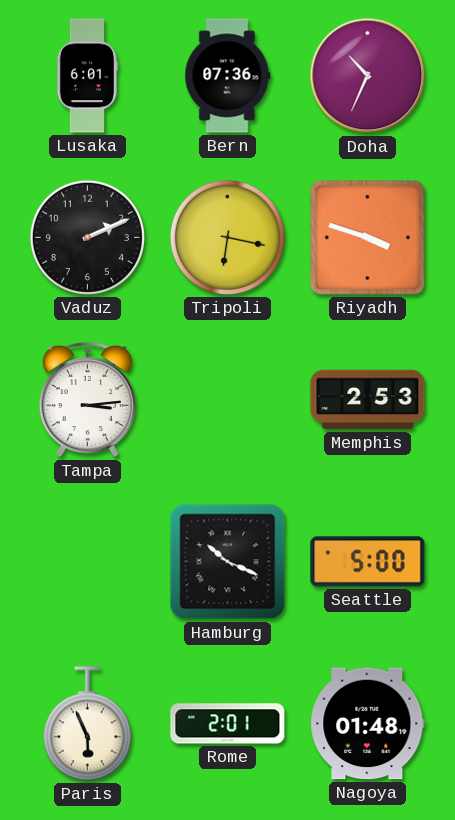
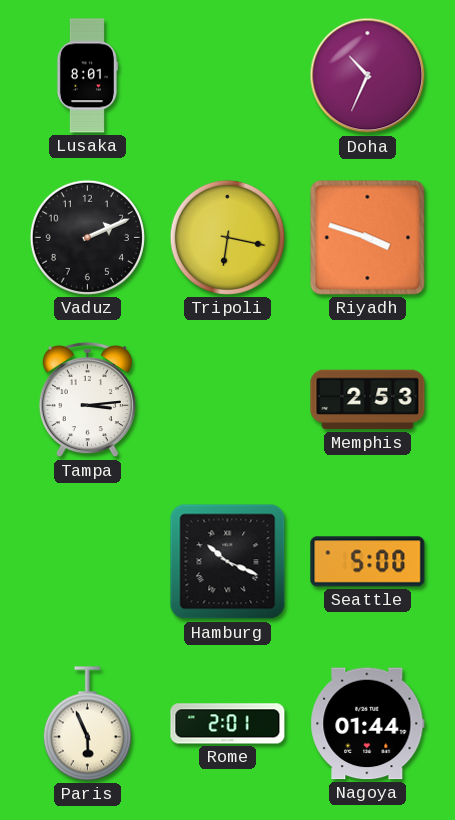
Lusaka: 6:01 -> 8:01
Bern: 07:36 -> none
Nagoya: 01:48 -> 01:44
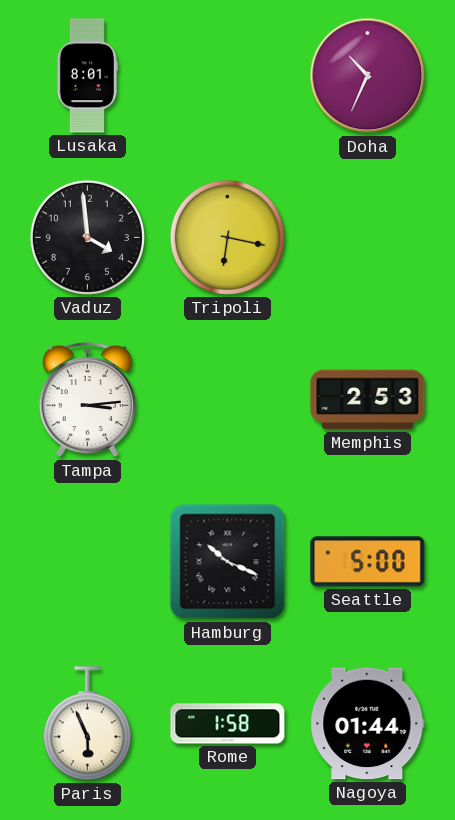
Vaduz: 2:11 -> 3:59
Riyadh: 3:48 -> none
Rome: 2:01 -> 1:58
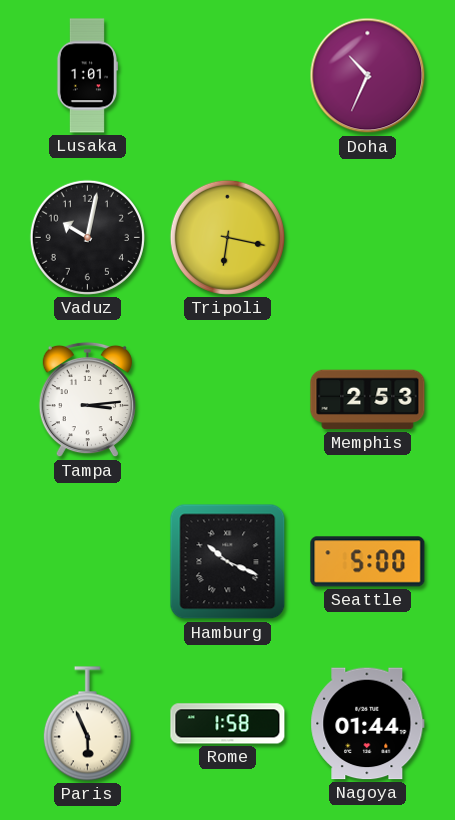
Lusaka: 8:01 -> 1:01
Vaduz: 3:59 -> 10:02
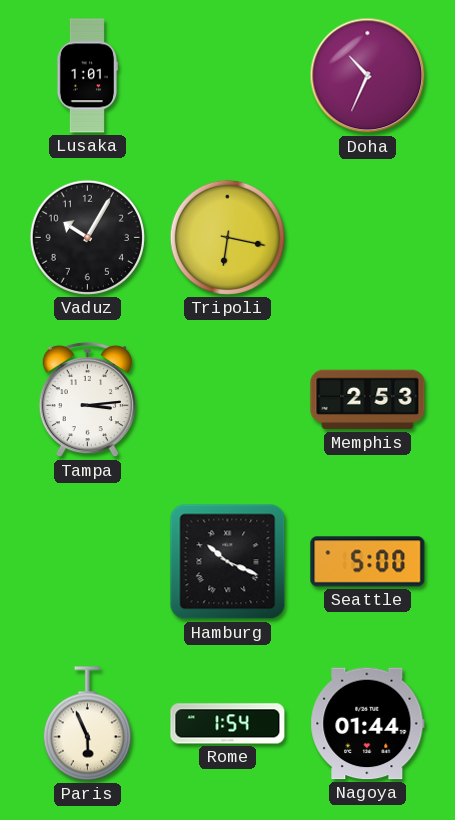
Vaduz: 10:02 -> 10:05
Rome: 1:58 -> 1:54
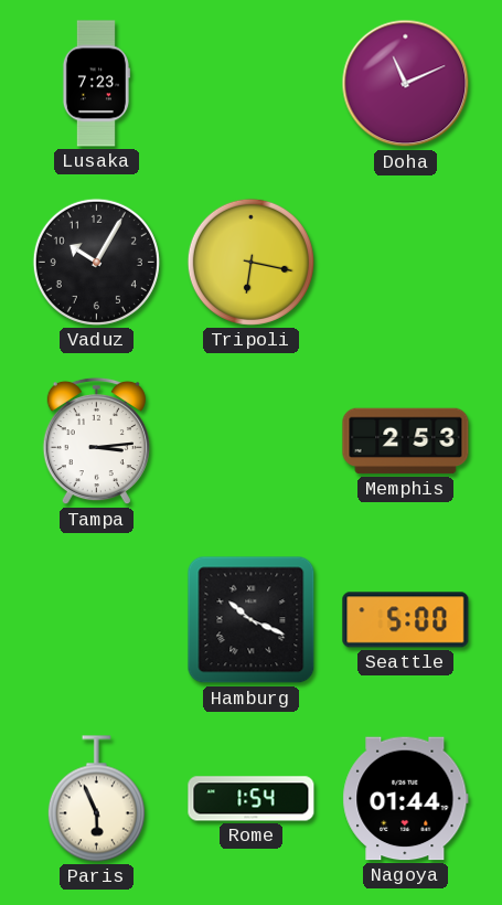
Lusaka: 1:01 -> 7:23
Doha: 10:34 -> 11:11
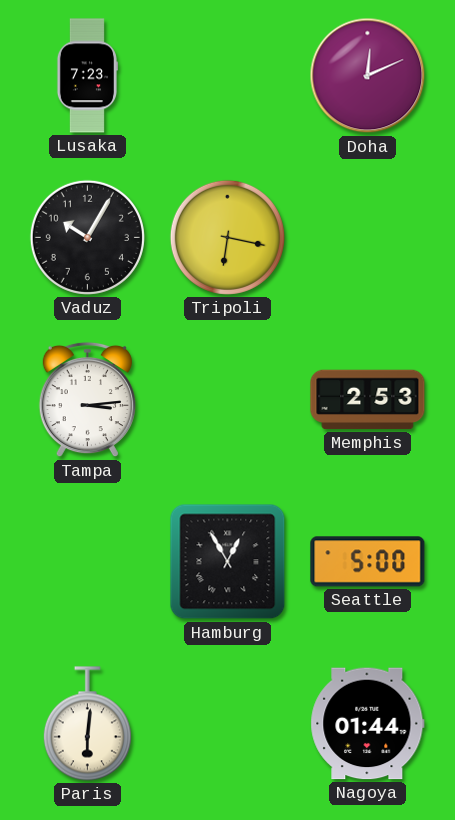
Doha: 11:11 -> 12:11
Hamburg: 10:19 -> 12:55
Paris: 5:56 -> 6:01
Rome: 1:54 -> none
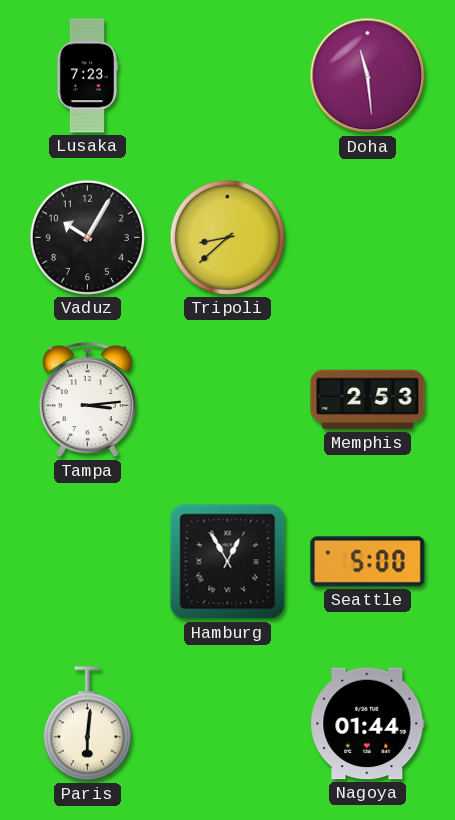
Doha: 12:11 -> 11:29
Tripoli: 6:17 -> 8:38
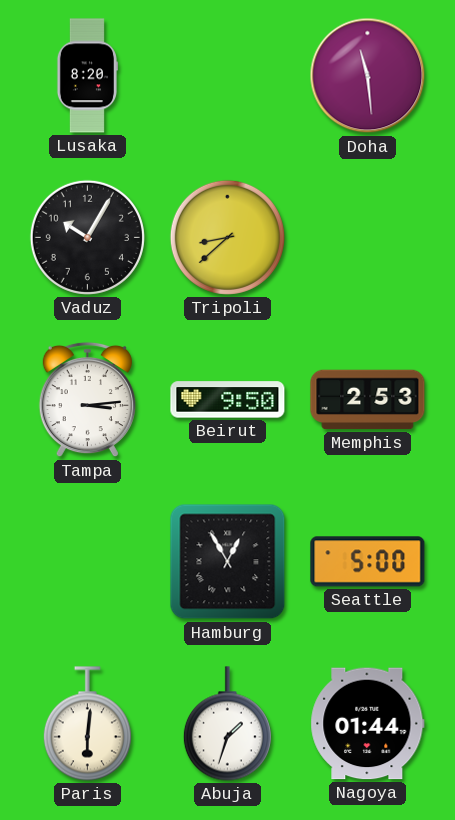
Lusaka: 7:23 -> 8:20
Beirut: none -> 9:50
Abuja: none -> 1:33
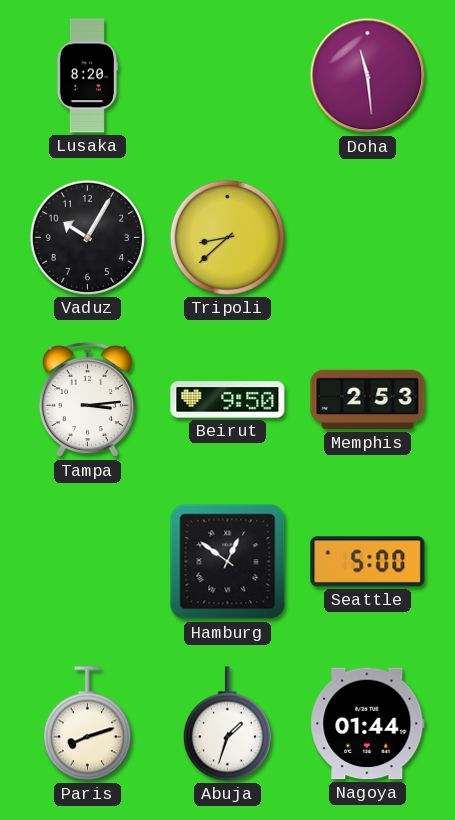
Hamburg: 12:55 -> 12:51
Paris: 6:01 -> 8:12
